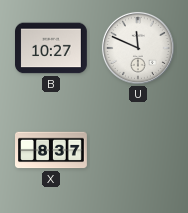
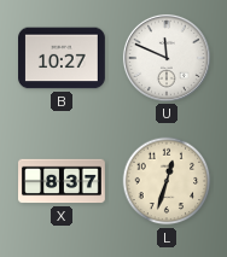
L: none -> 12:33
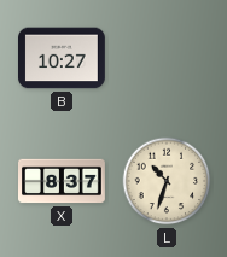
U: 11:49 -> none
L: 12:33 -> 10:33
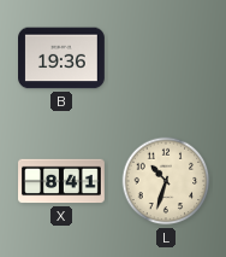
B: 10:27 -> 19:36
X: 8:37 -> 8:41
